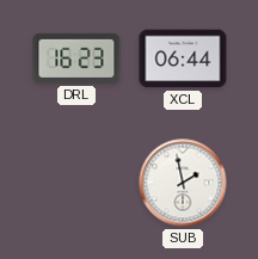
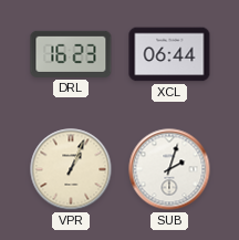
VPR: none -> 1:04
SUB: 1:58 -> 2:03
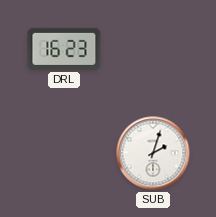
XCL: 06:44 -> none
VPR: 1:04 -> none
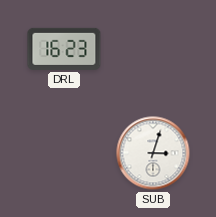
SUB: 2:03 -> 3:03
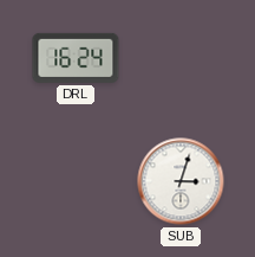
DRL: 16:23 -> 16:24
